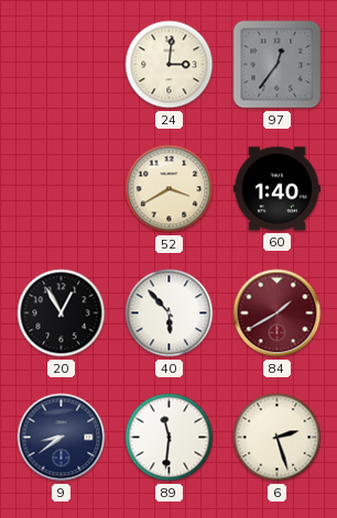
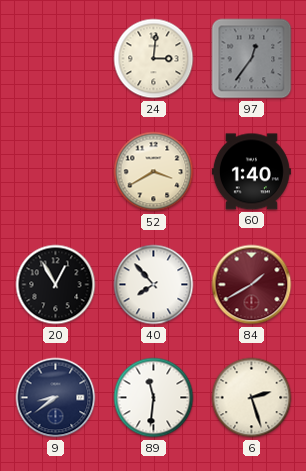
40: 5:53 -> 7:53
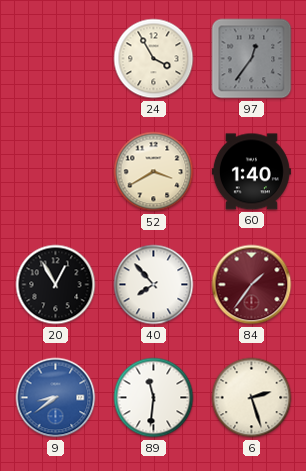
24: 3:01 -> 3:55
84: 1:40 -> 1:36
9 dial: navy -> blue
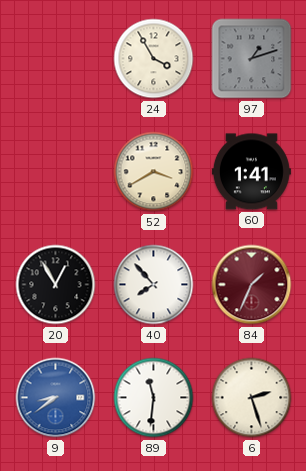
97: 12:36 -> 1:12
60: 1:40 -> 1:41
84: 1:36 -> 1:34
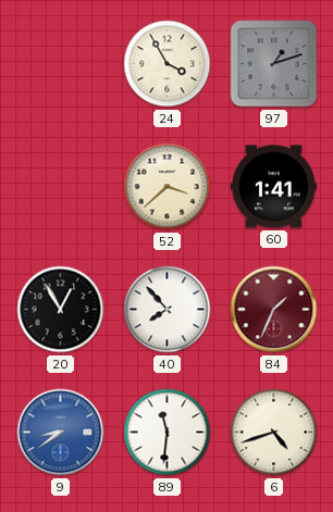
52: 3:40 -> 3:38
6: 2:27 -> 4:42
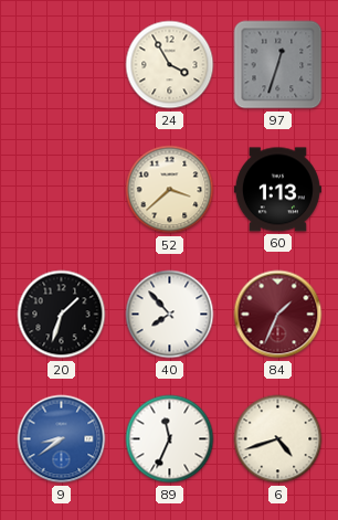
97: 1:12 -> 12:33
60: 1:41 -> 1:13
20: 12:55 -> 1:33
89: 11:31 -> 11:34
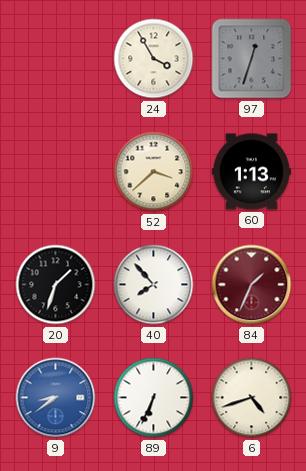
89: 11:34 -> 6:34
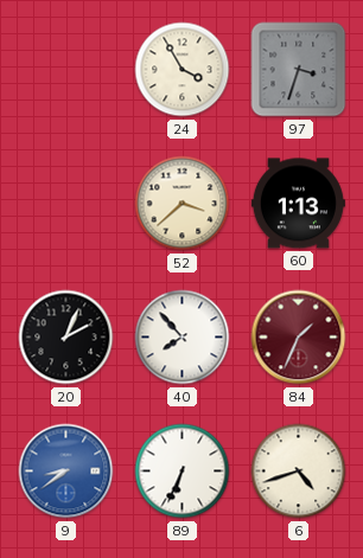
97: 12:33 -> 3:33
20: 1:33 -> 2:04
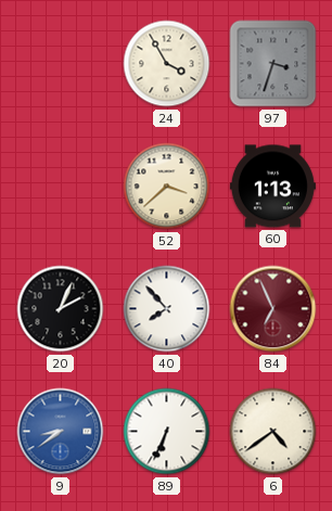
84: 1:34 -> 6:56
6: 4:42 -> 4:39
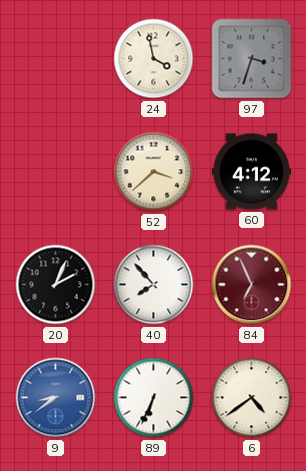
24: 3:55 -> 3:58
60: 1:13 -> 4:12
